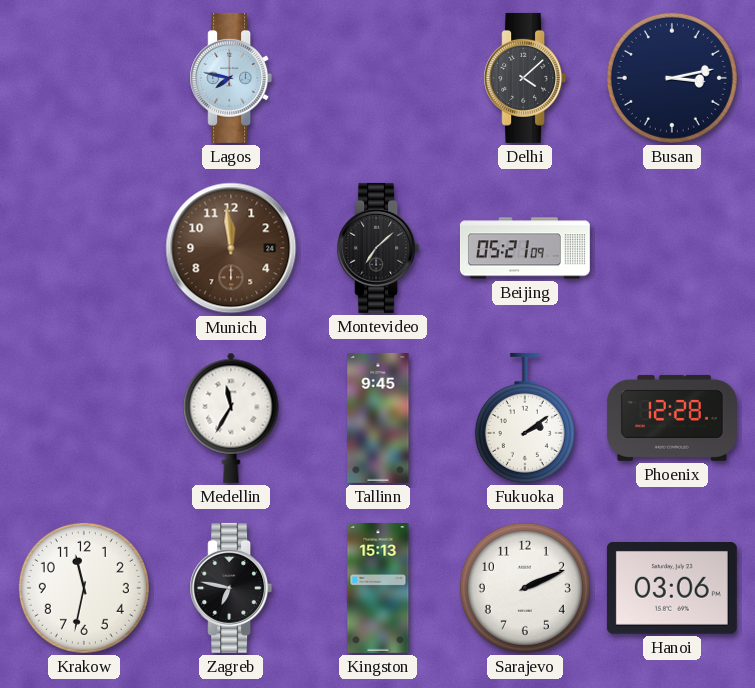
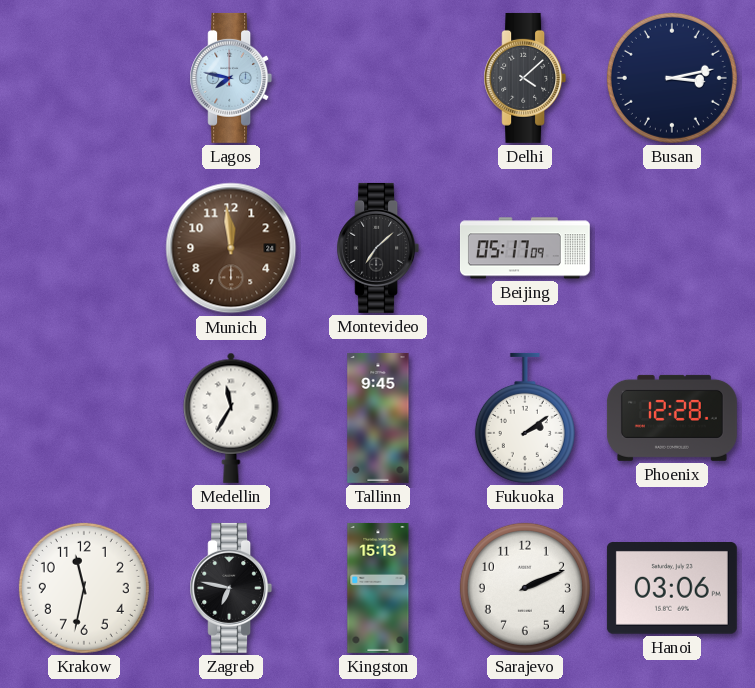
Beijing: 05:21 -> 05:17
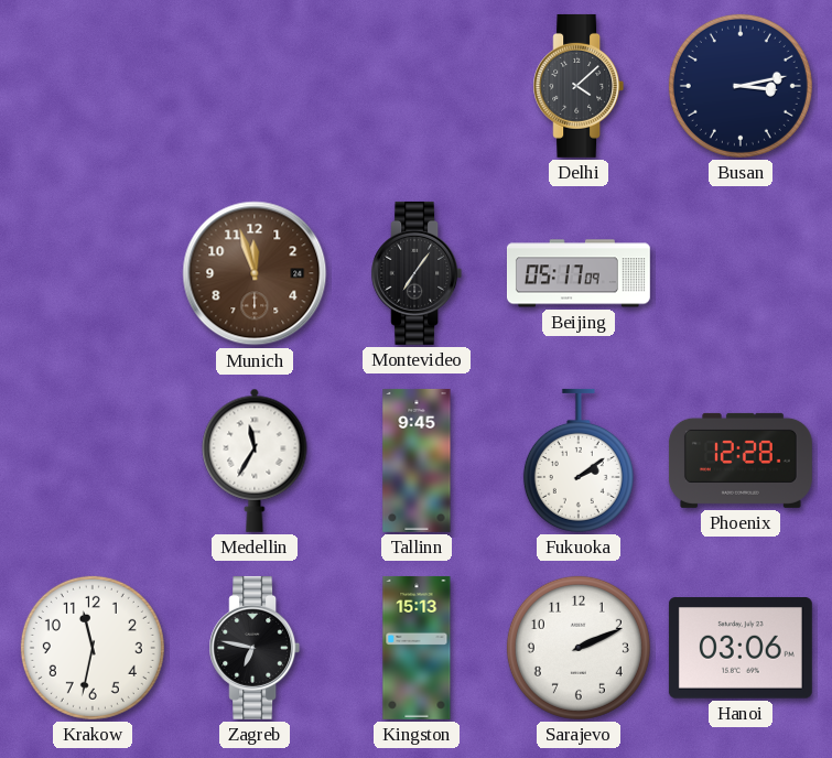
Lagos: 7:47 -> none
Munich: 11:59 -> 11:57
Montevideo: 7:08 -> 7:06
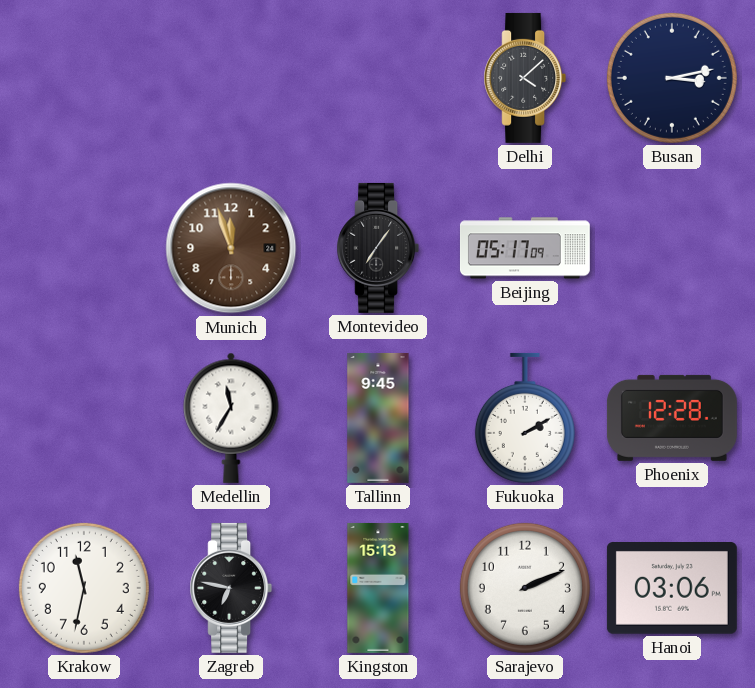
Fukuoka: 2:09 -> 2:10
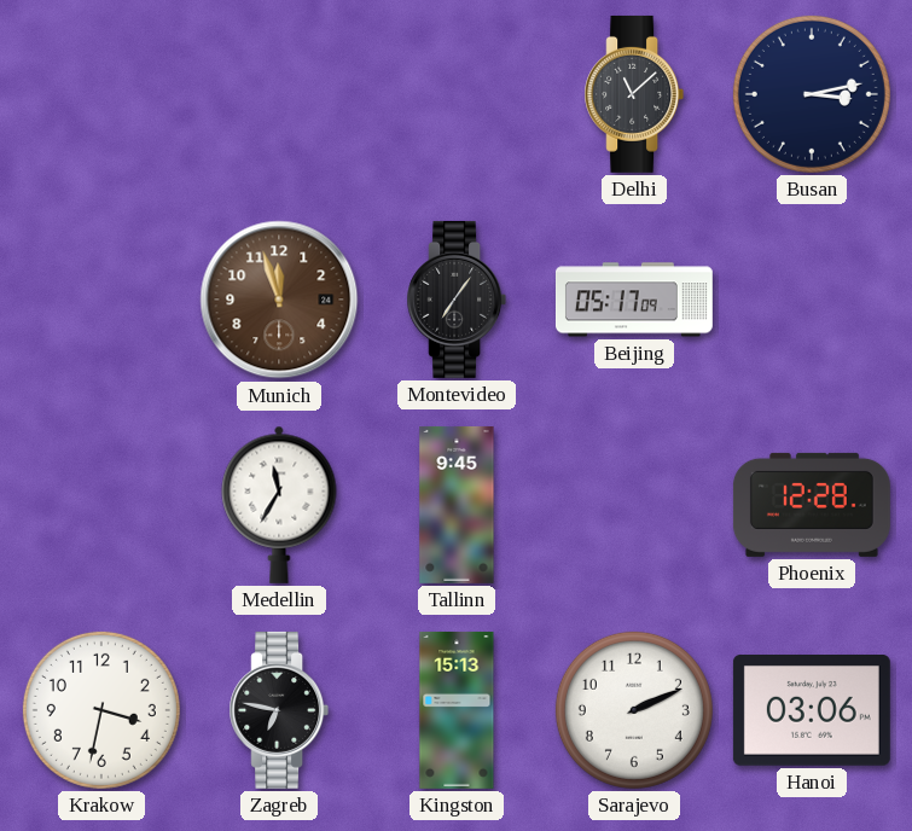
Delhi: 4:08 -> 11:08
Fukuoka: 2:10 -> none
Krakow: 11:32 -> 3:32
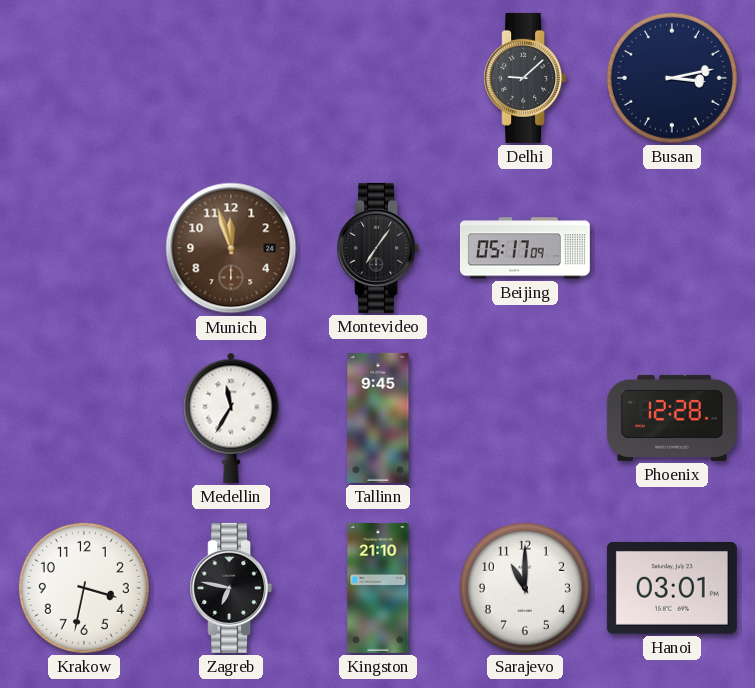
Delhi: 11:08 -> 9:08
Kingston: 15:13 -> 21:10
Sarajevo: 2:11 -> 11:00
Hanoi: 03:06 -> 03:01
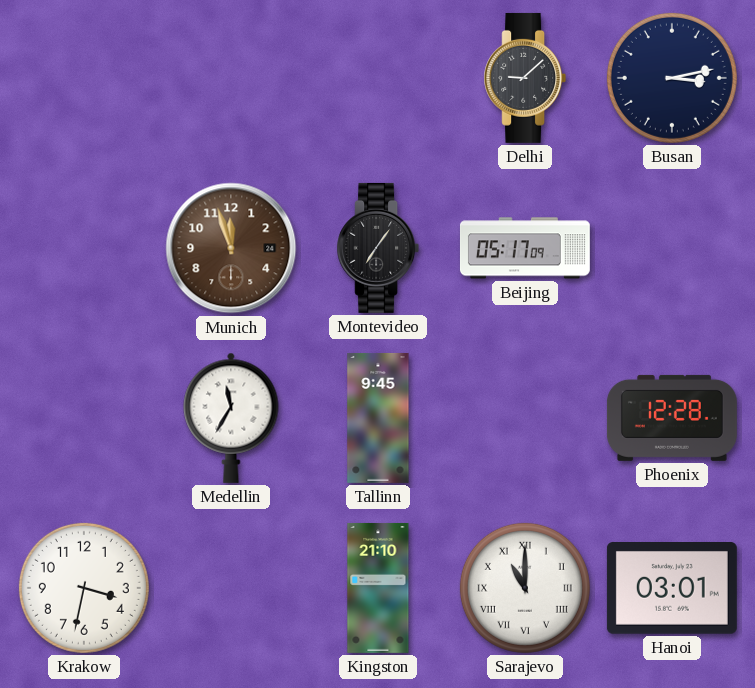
Zagreb: 6:47 -> none
Sarajevo numerals: Arabic -> Roman
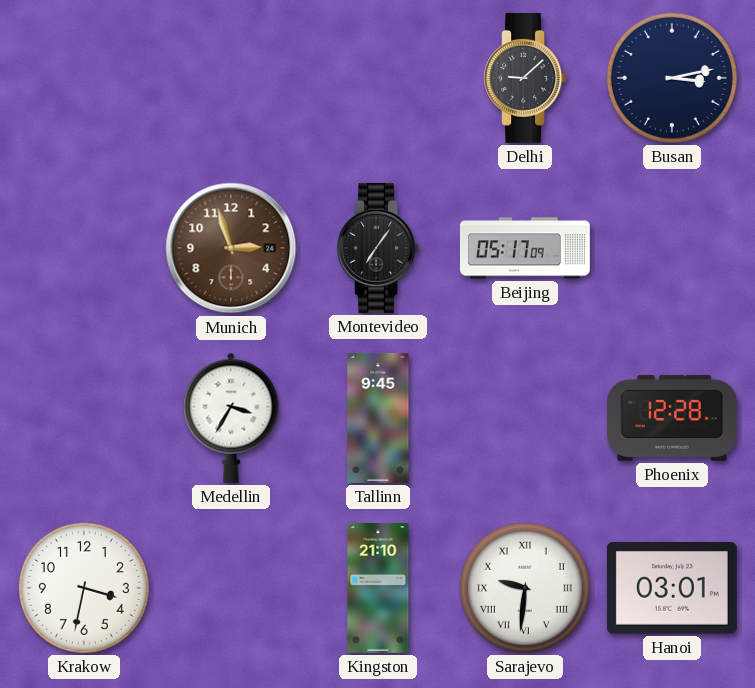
Munich: 11:57 -> 2:57
Medellin: 11:35 -> 3:35
Sarajevo: 11:00 -> 9:31
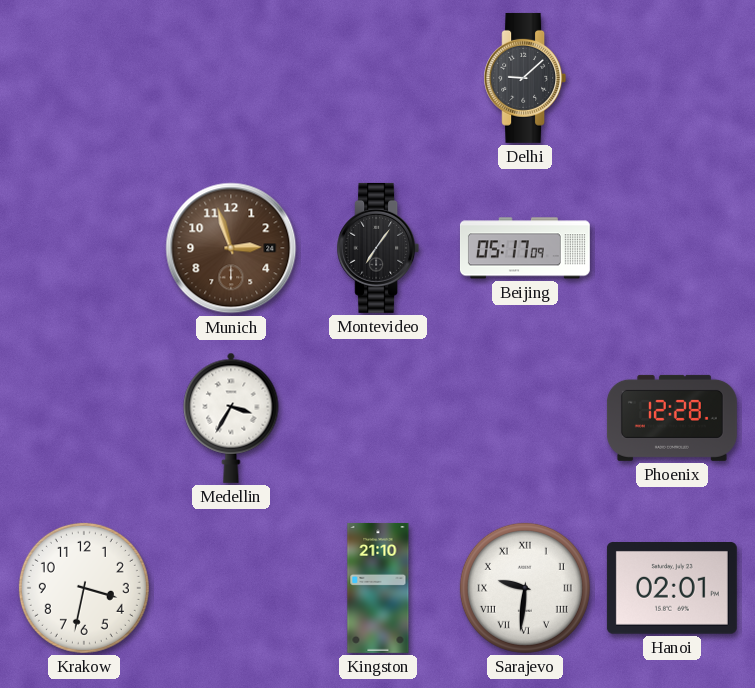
Busan: 3:13 -> none
Tallinn: 9:45 -> none
Hanoi: 03:01 -> 02:01
